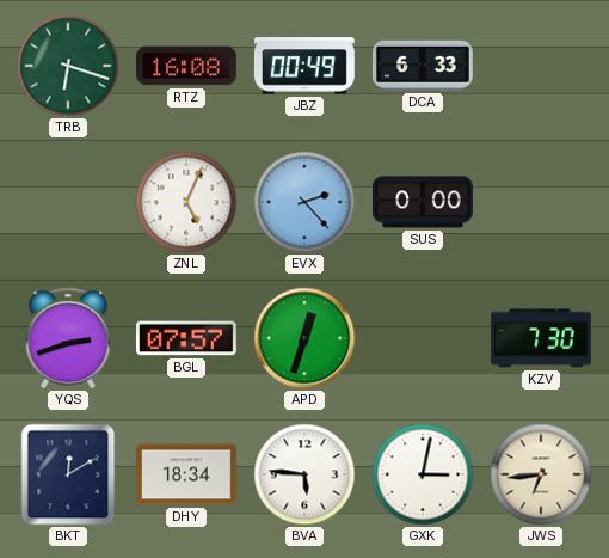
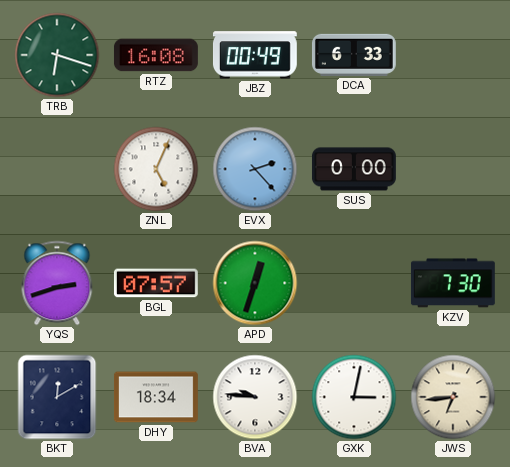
BVA: 5:46 -> 9:46
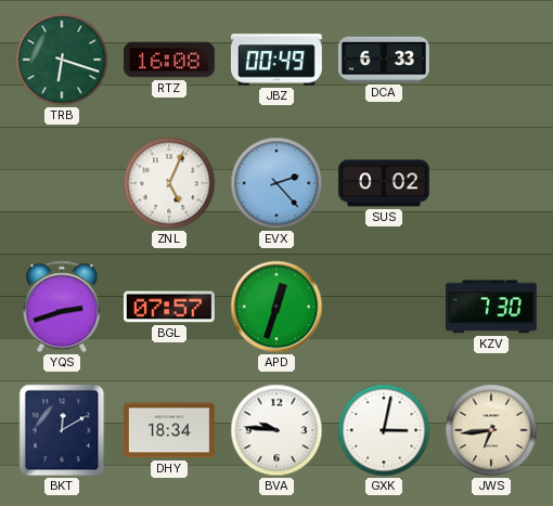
SUS: 0:00 -> 0:02
